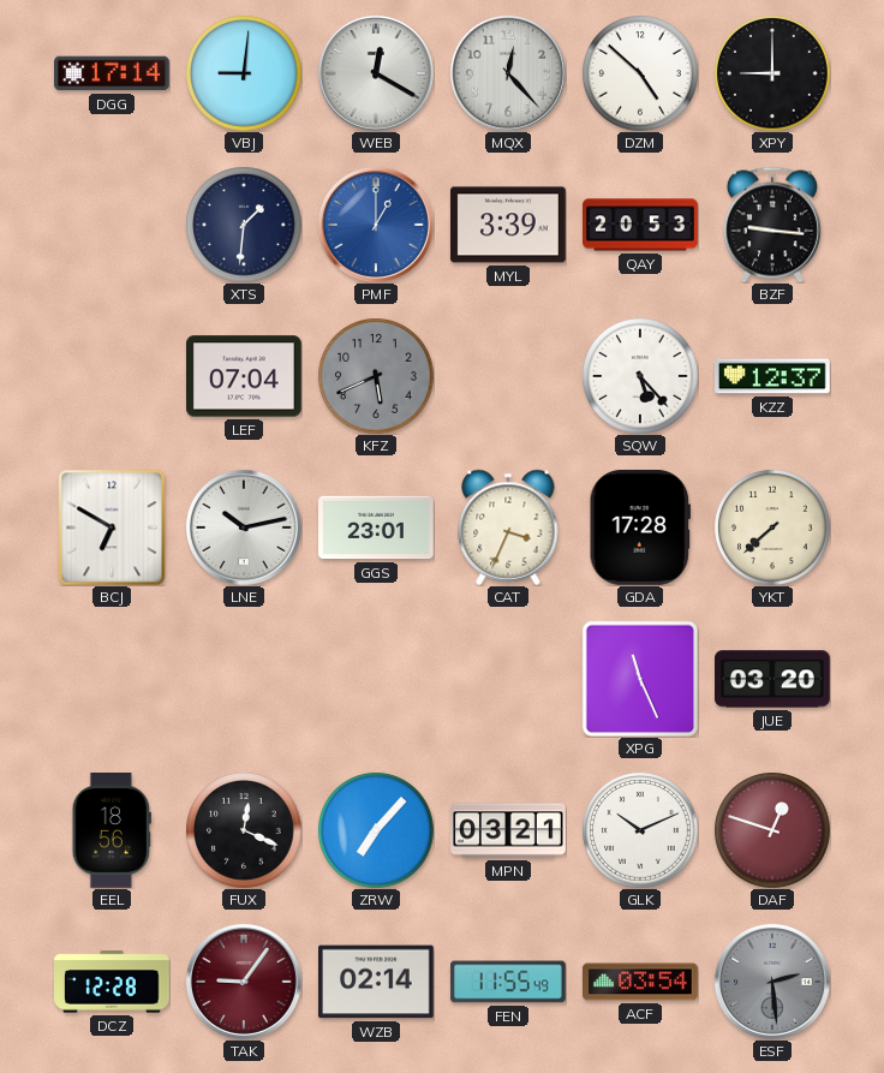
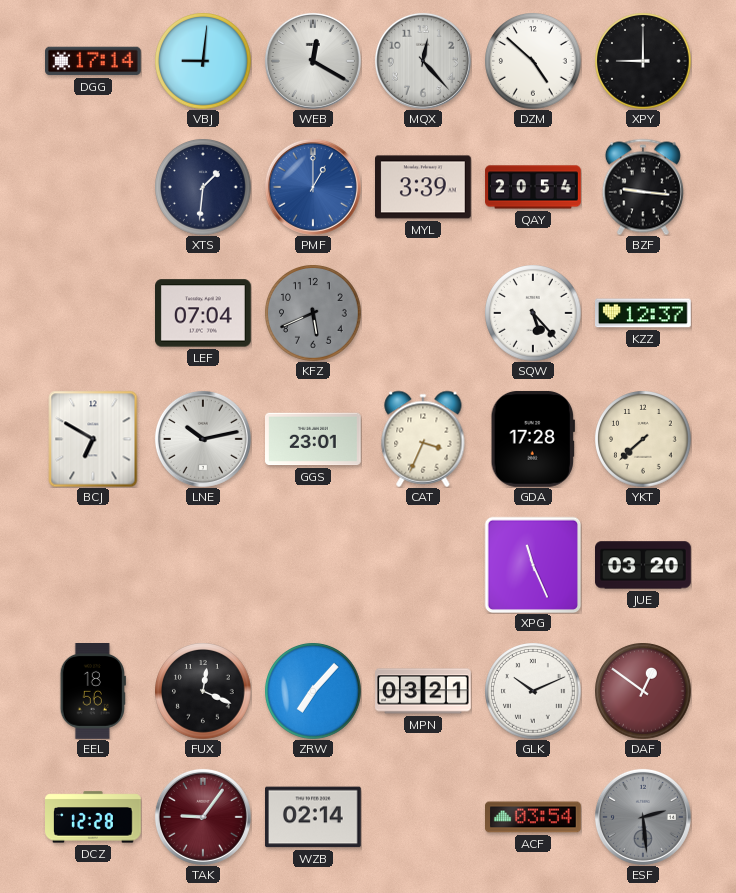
QAY: 20:53 -> 20:54
DAF: 12:48 -> 12:51
FEN: 11:55 -> none
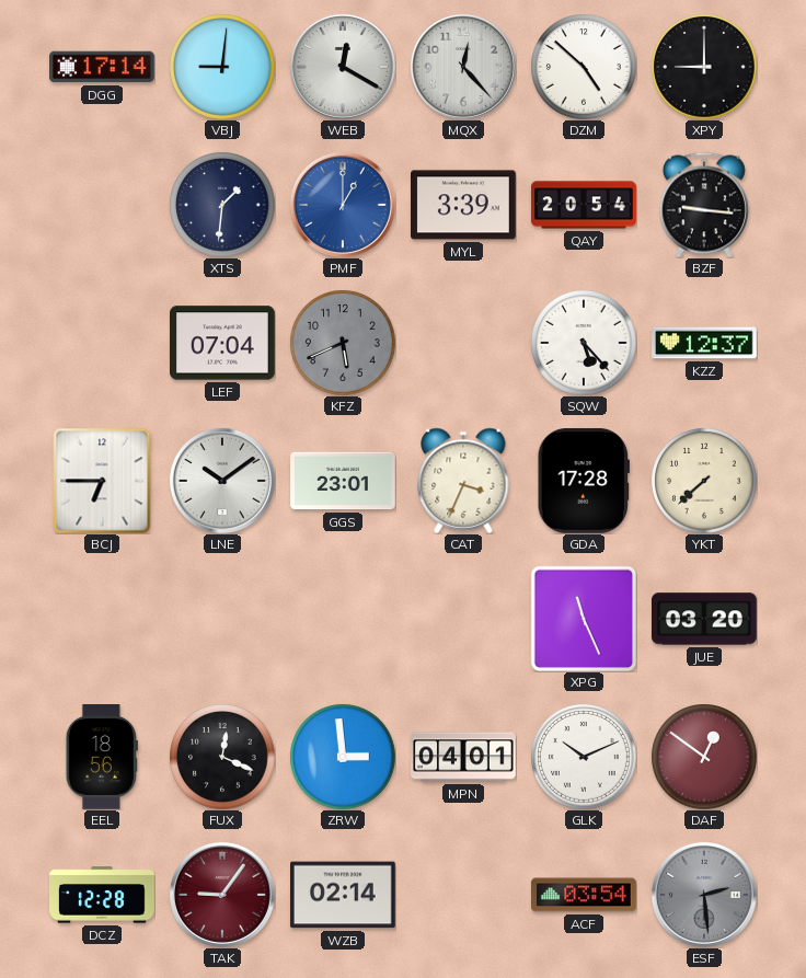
BCJ: 6:50 -> 6:45
LNE: 10:13 -> 10:09
ZRW: 7:07 -> 2:59
MPN: 03:21 -> 04:01
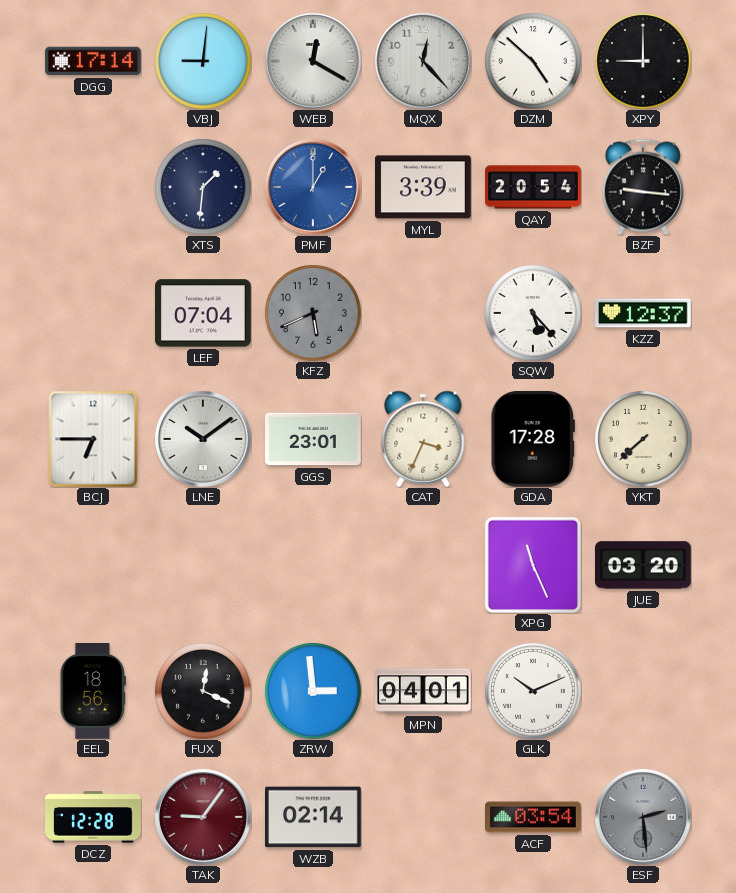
DAF: 12:51 -> none
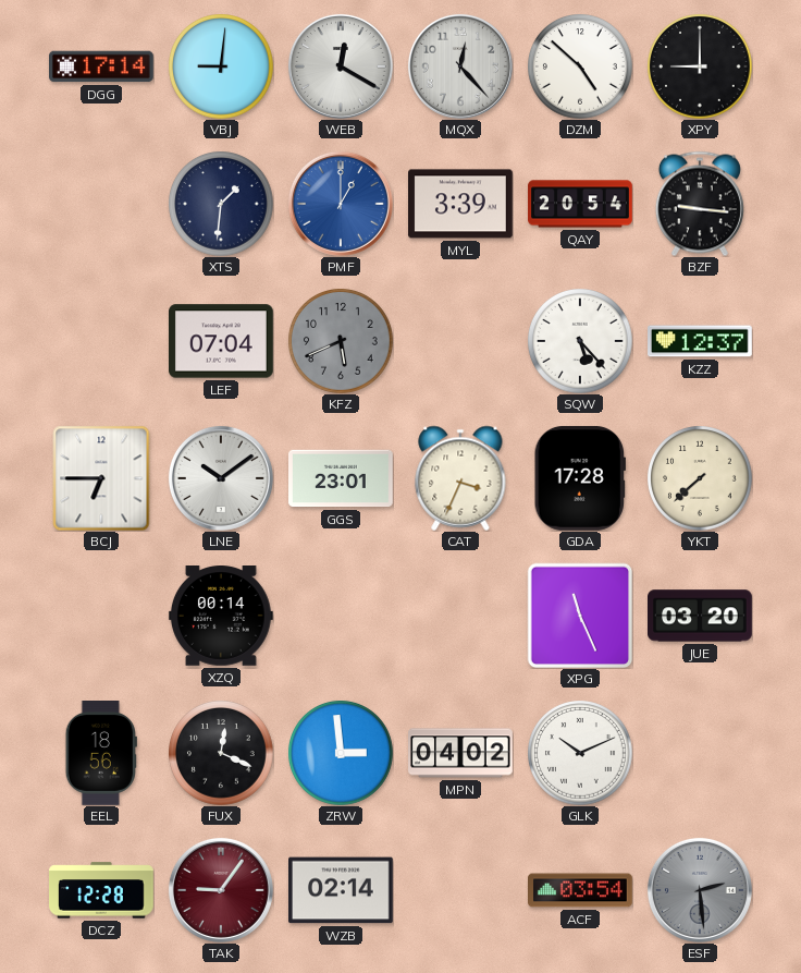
XZQ: none -> 00:14
MPN: 04:01 -> 04:02
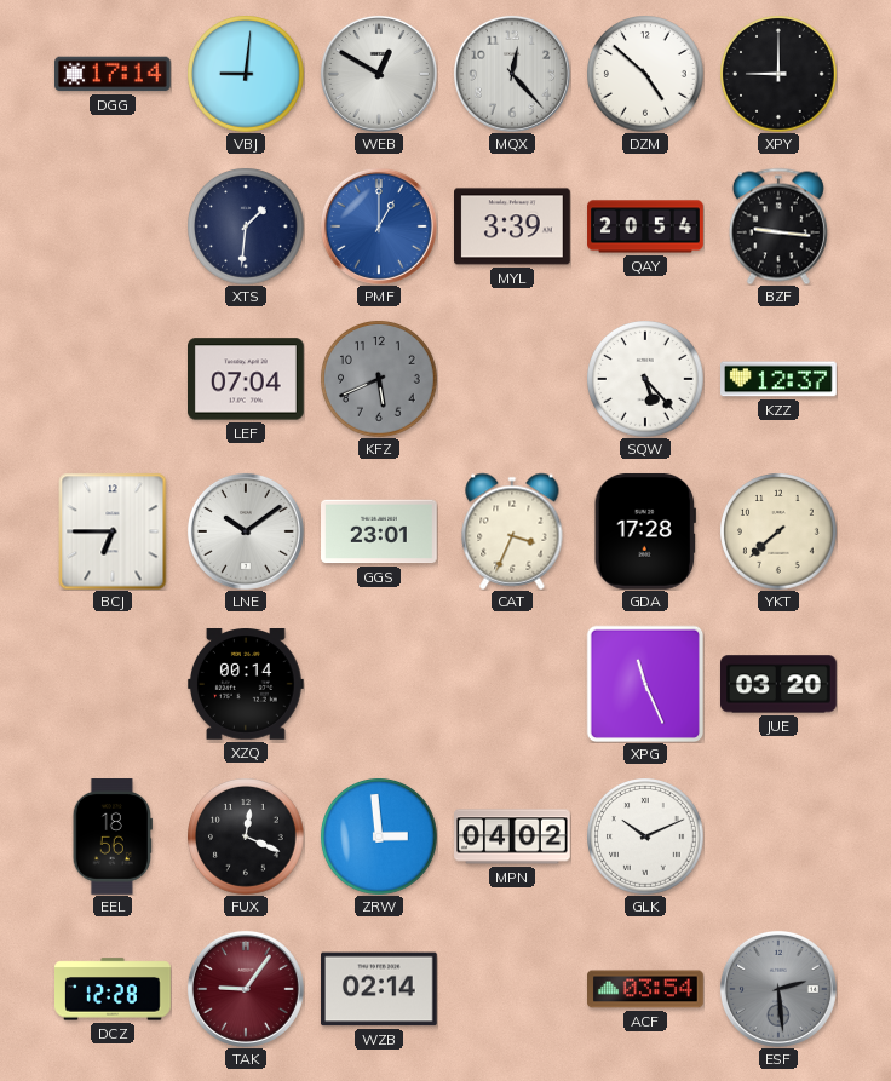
WEB: 12:20 -> 12:50
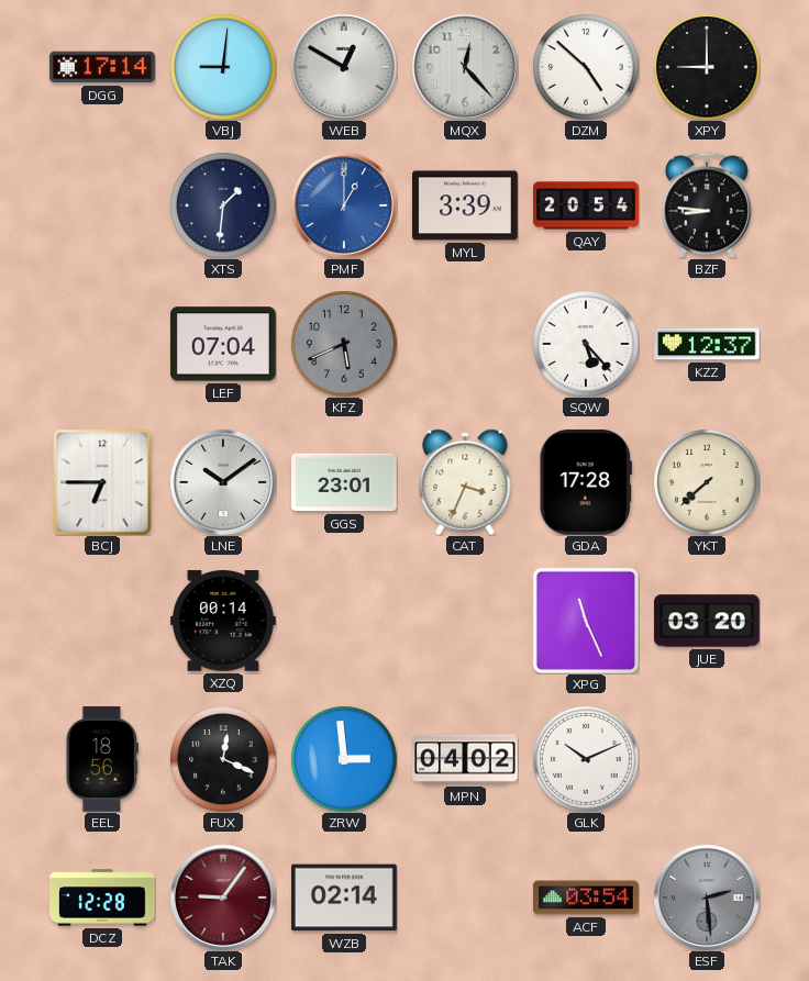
BZF: 9:16 -> 8:46
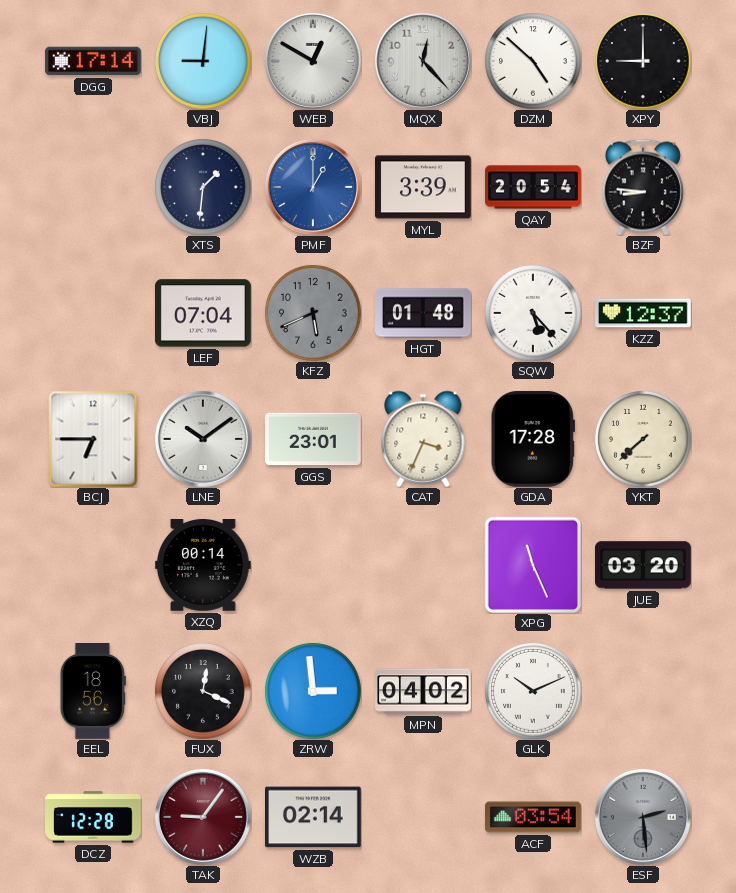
HGT: none -> 01:48
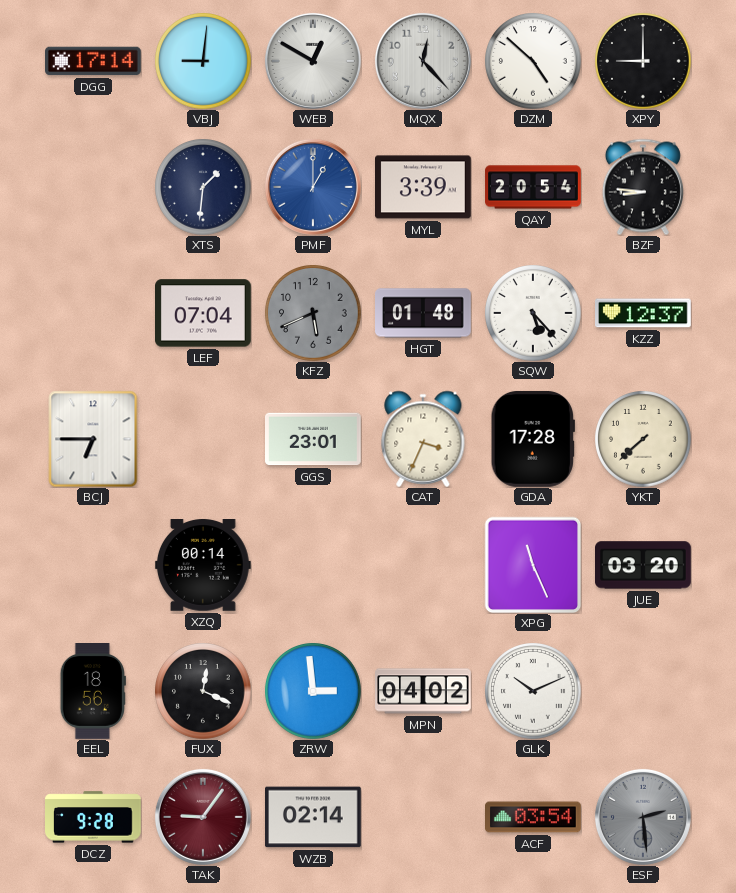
LNE: 10:09 -> none
DCZ: 12:28 -> 9:28
